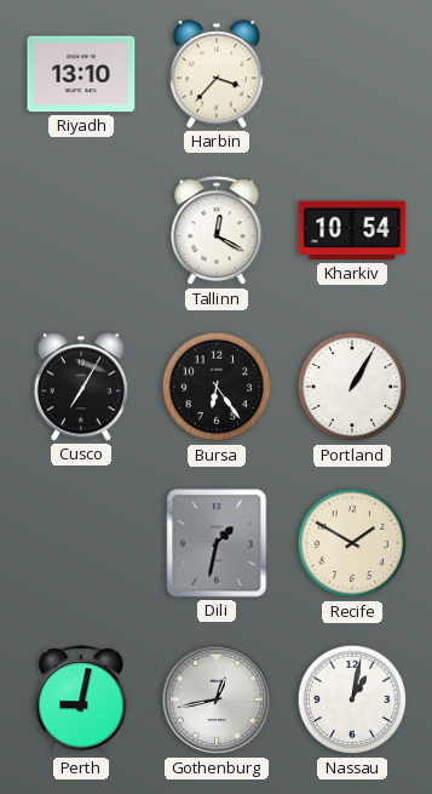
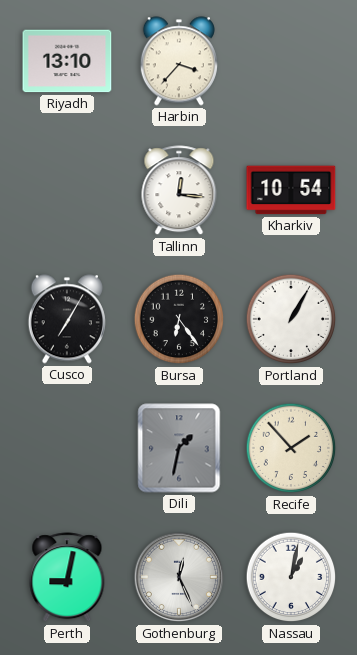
Tallinn: 12:20 -> 12:16
Recife: 1:50 -> 1:53
Gothenburg: 12:43 -> 12:26
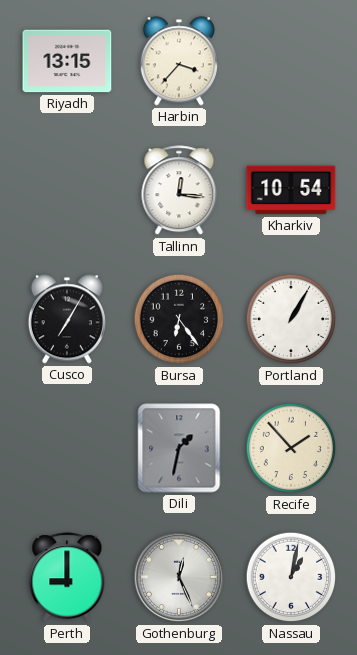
Riyadh: 13:10 -> 13:15
Perth: 9:02 -> 9:00
